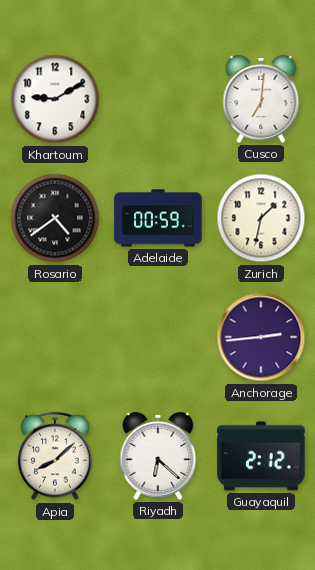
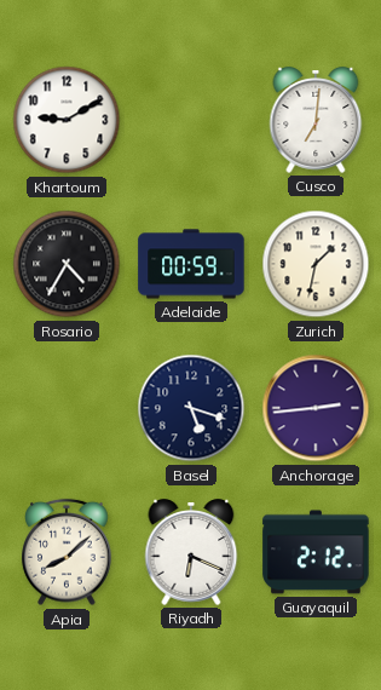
Rosario: 4:39 -> 4:35
Basel: none -> 5:18
Riyadh: 6:22 -> 6:19
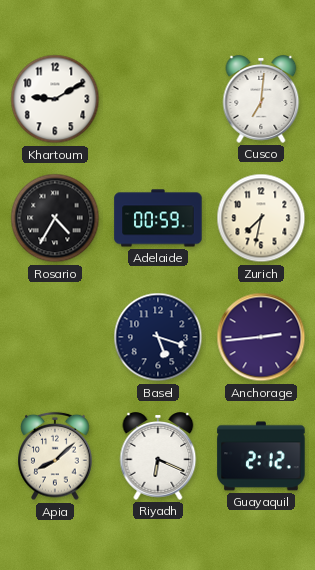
Zurich: 1:32 -> 7:32
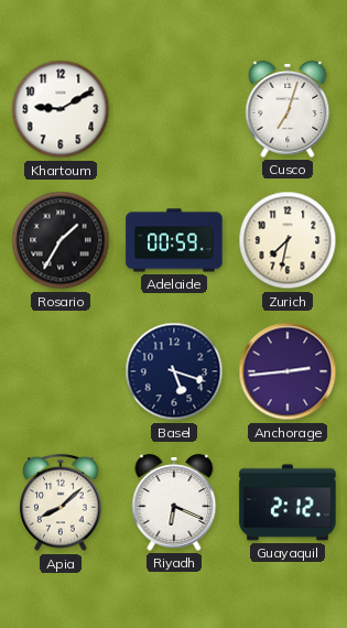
Cusco: 7:01 -> 7:03
Rosario: 4:35 -> 1:35
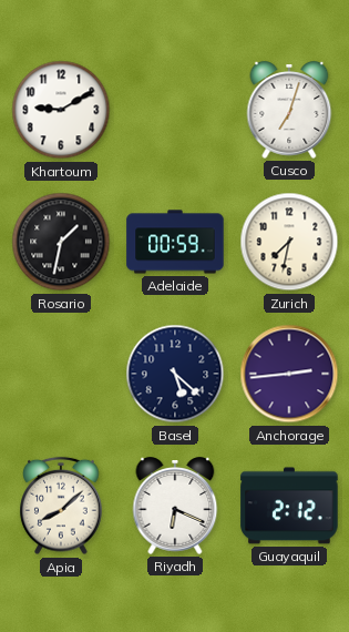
Rosario: 1:35 -> 1:32
Basel: 5:18 -> 5:22
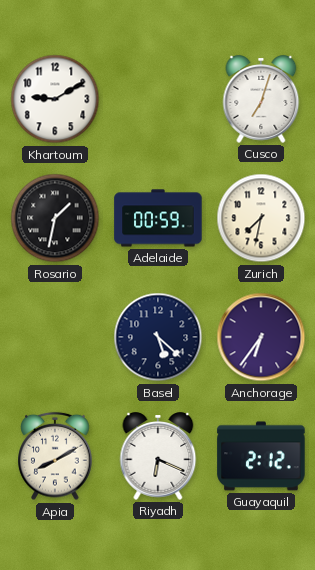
Anchorage: 2:44 -> 6:36
Apia: 8:08 -> 8:10
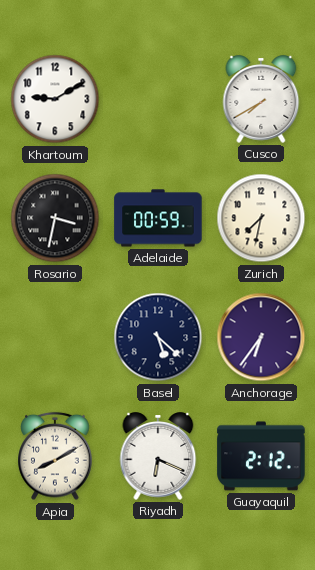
Cusco: 7:03 -> 7:40
Rosario: 1:32 -> 3:32
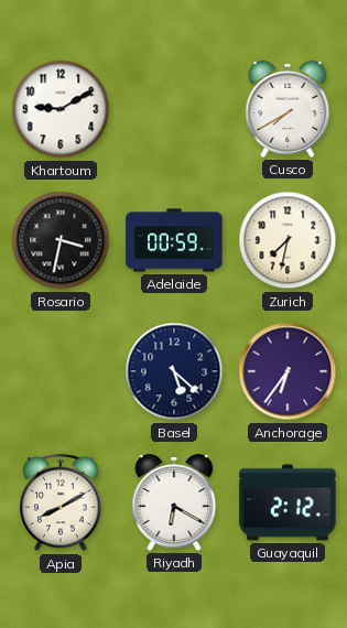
Riyadh: 6:19 -> 6:20
